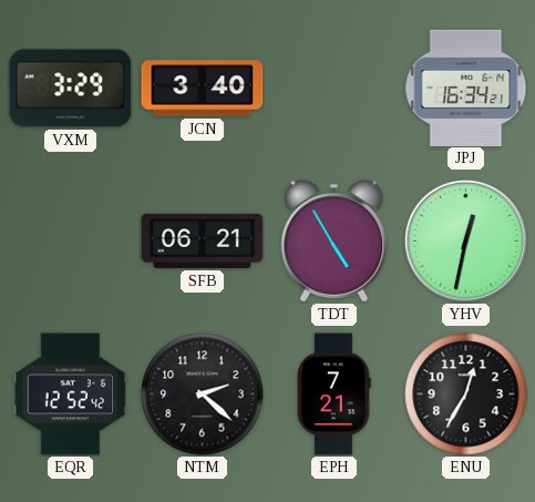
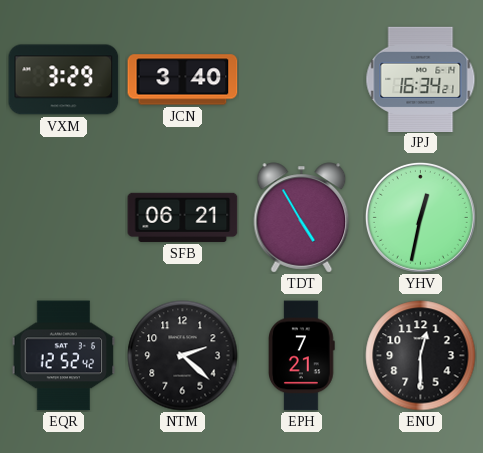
ENU: 12:35 -> 12:30
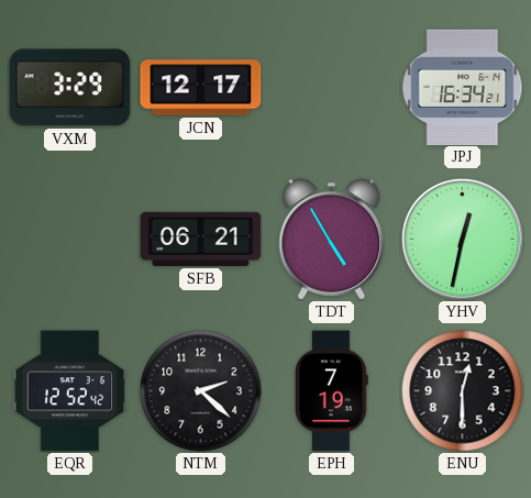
JCN: 3:40 -> 12:17
EPH: 7:21 -> 7:19
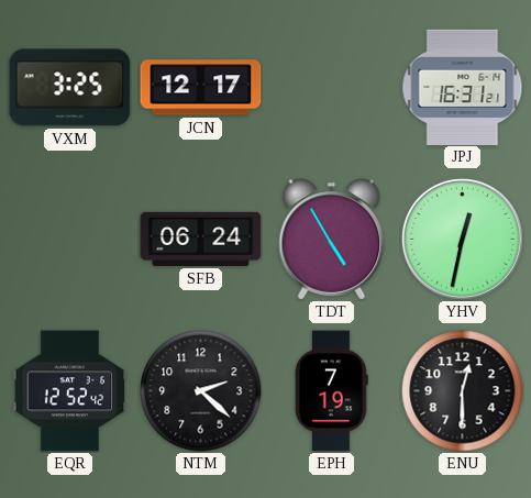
VXM: 3:29 -> 3:25
JPJ: 16:34 -> 16:31
SFB: 06:21 -> 06:24
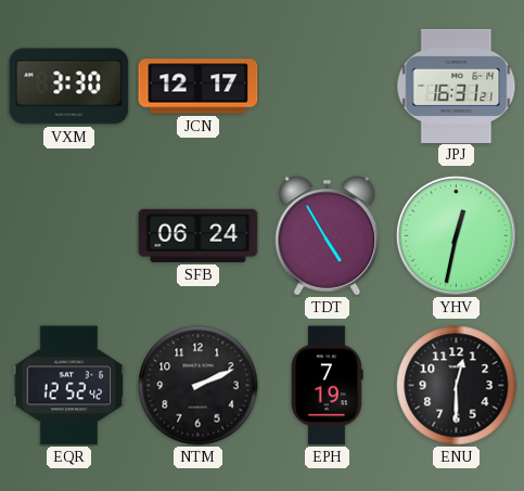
VXM: 3:25 -> 3:30
NTM: 2:22 -> 2:11
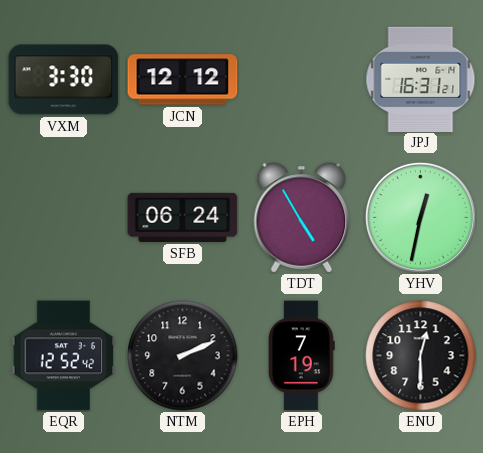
JCN: 12:17 -> 12:12
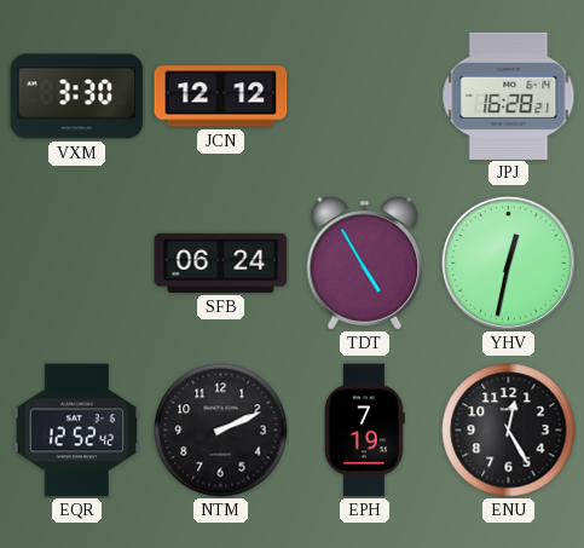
JPJ: 16:31 -> 16:28
ENU: 12:30 -> 12:25
